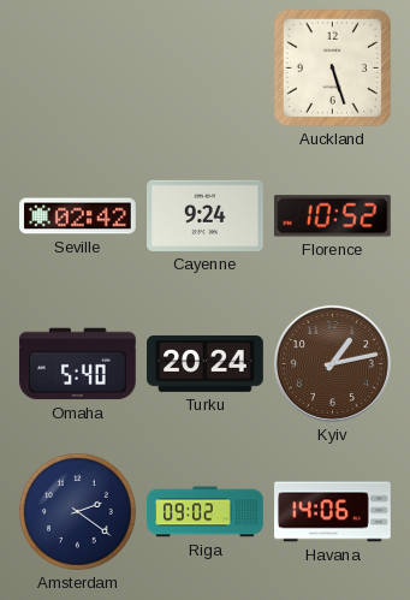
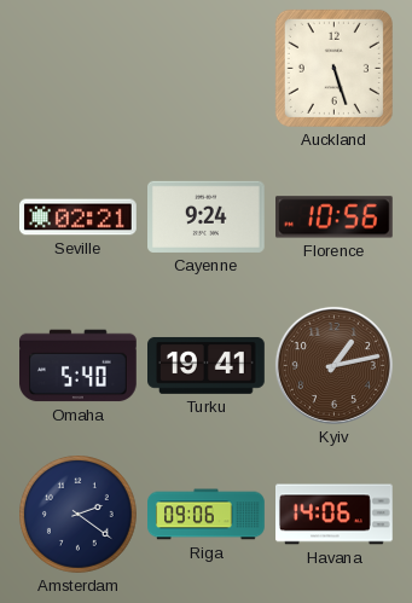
Seville: 02:42 -> 02:21
Florence: 10:52 -> 10:56
Turku: 20:24 -> 19:41
Riga: 09:02 -> 09:06
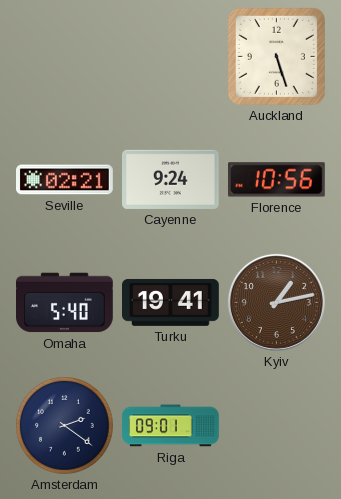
Riga: 09:06 -> 09:01
Havana: 14:06 -> none
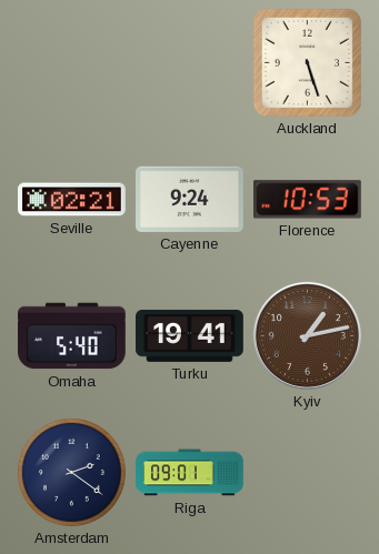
Florence: 10:56 -> 10:53
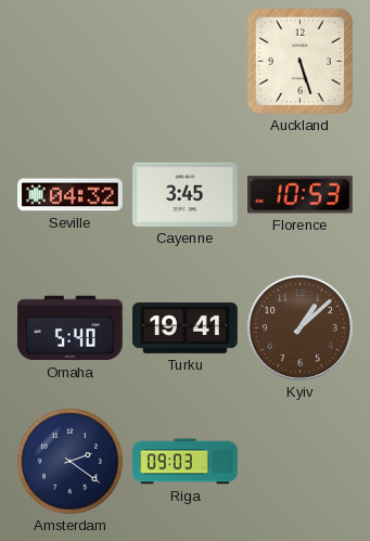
Seville: 02:21 -> 04:32
Cayenne: 9:24 -> 3:45
Kyiv: 1:13 -> 1:08
Riga: 09:01 -> 09:03
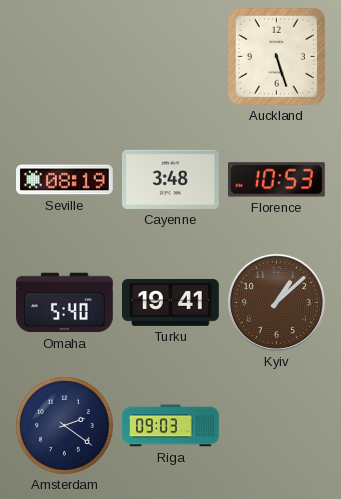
Seville: 04:32 -> 08:19
Cayenne: 3:45 -> 3:48
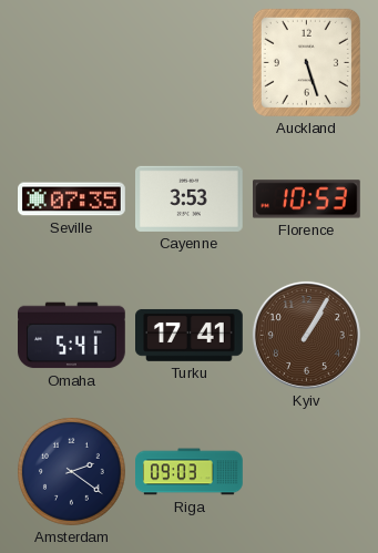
Seville: 08:19 -> 07:35
Cayenne: 3:48 -> 3:53
Omaha: 5:40 -> 5:41
Turku: 19:41 -> 17:41
Kyiv: 1:08 -> 1:05
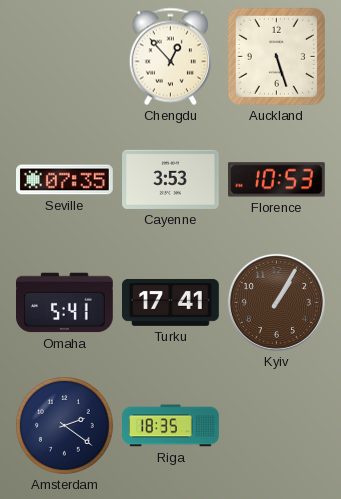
Chengdu: none -> 12:53
Riga: 09:03 -> 18:35
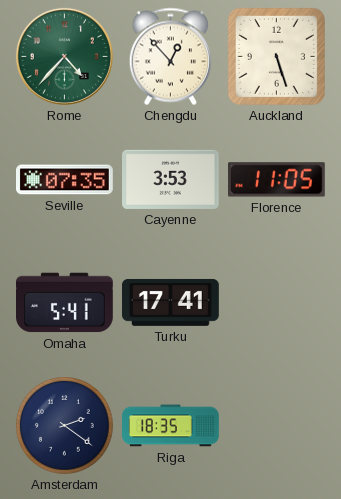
Rome: none -> 4:37
Florence: 10:53 -> 11:05
Kyiv: 1:05 -> none
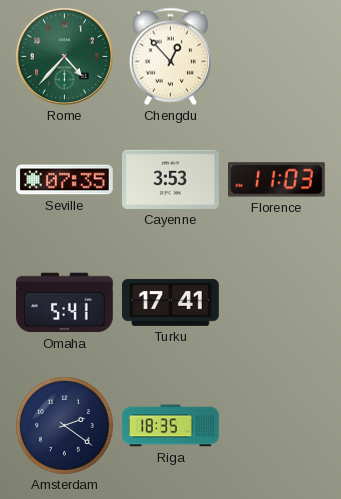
Auckland: 5:27 -> none
Florence: 11:05 -> 11:03
